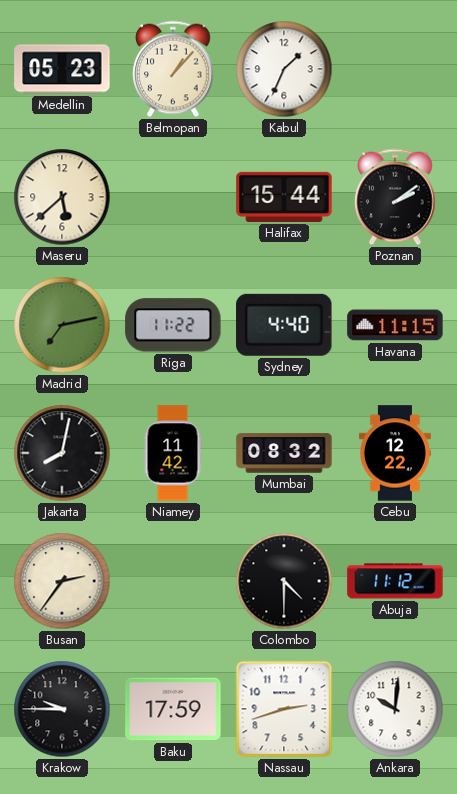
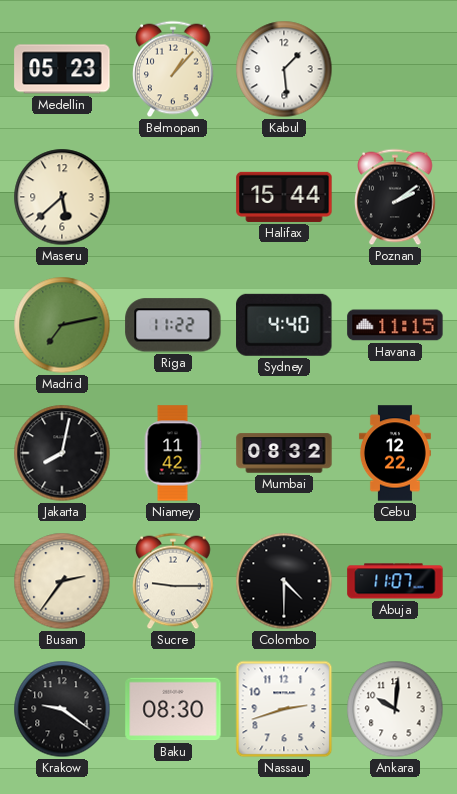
Kabul: 1:34 -> 1:29
Sucre: none -> 9:15
Abuja: 11:12 -> 11:07
Krakow: 9:45 -> 9:21
Baku: 17:59 -> 08:30
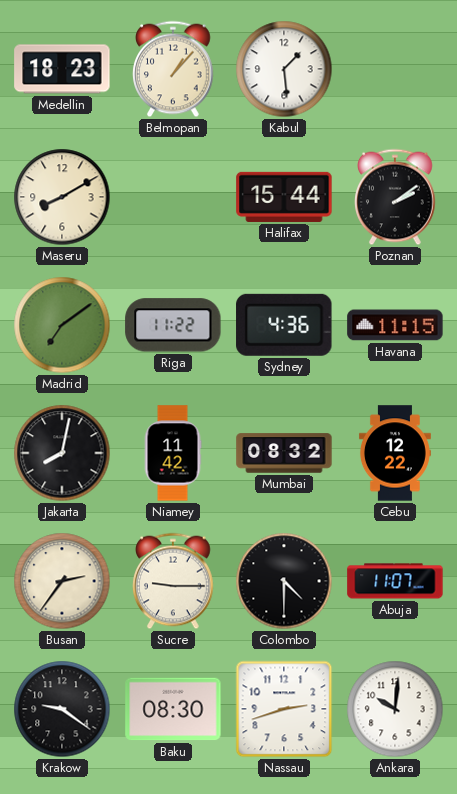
Medellin: 05:23 -> 18:23
Maseru: 5:38 -> 8:10
Madrid: 7:13 -> 7:09
Sydney: 4:40 -> 4:36
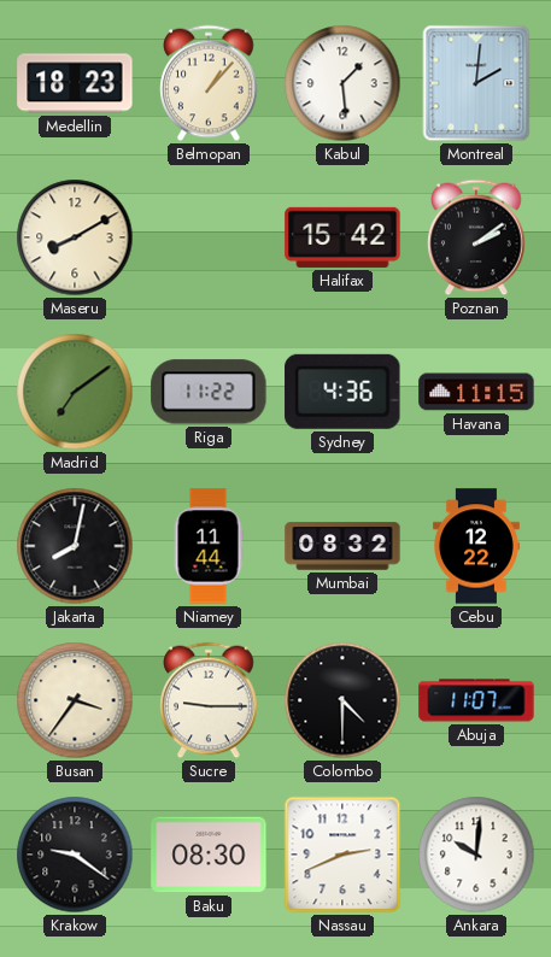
Montreal: none -> 2:01
Halifax: 15:44 -> 15:42
Niamey: 11:42 -> 11:44
Busan: 2:36 -> 3:36
Nassau: 2:42 -> 2:41
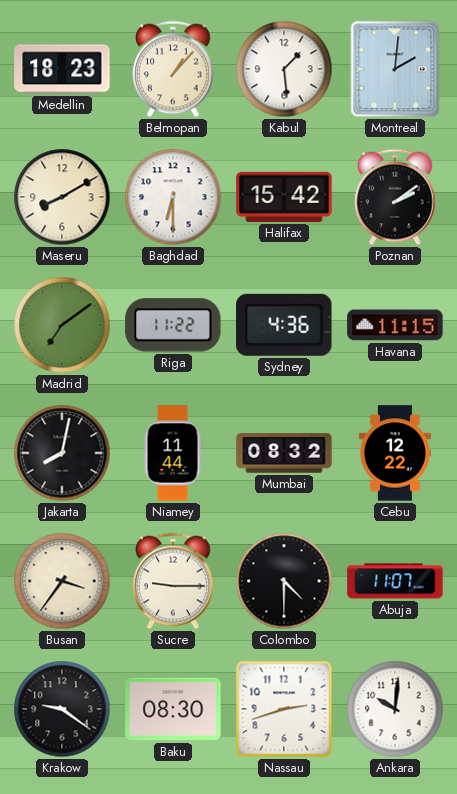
Baghdad: none -> 6:30
Nassau: 2:41 -> 2:42
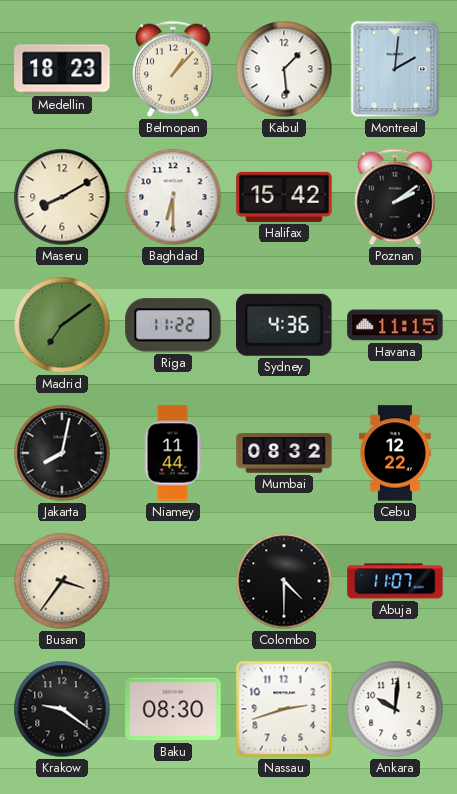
Sucre: 9:15 -> none
